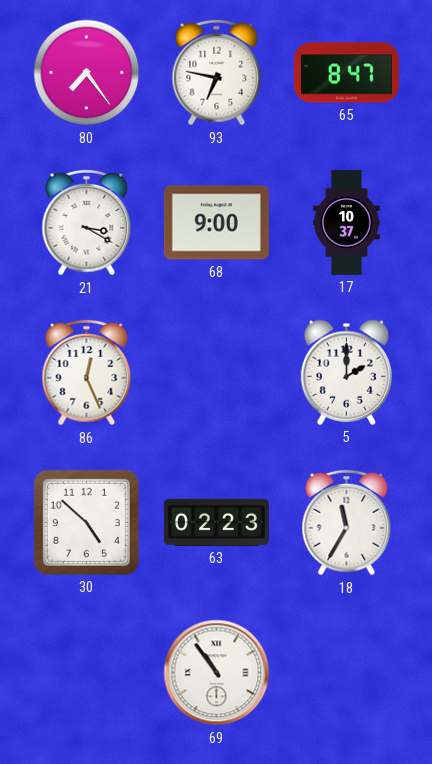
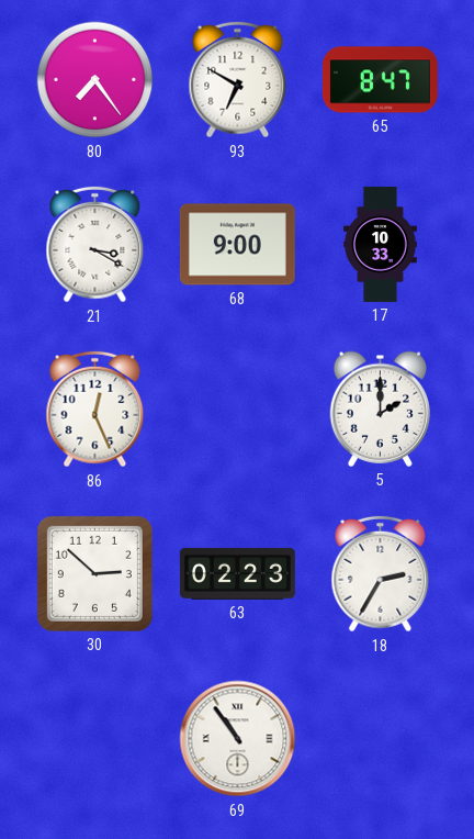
93: 6:47 -> 6:50
17: 10:37 -> 10:33
30: 4:52 -> 2:52
18: 11:35 -> 2:35
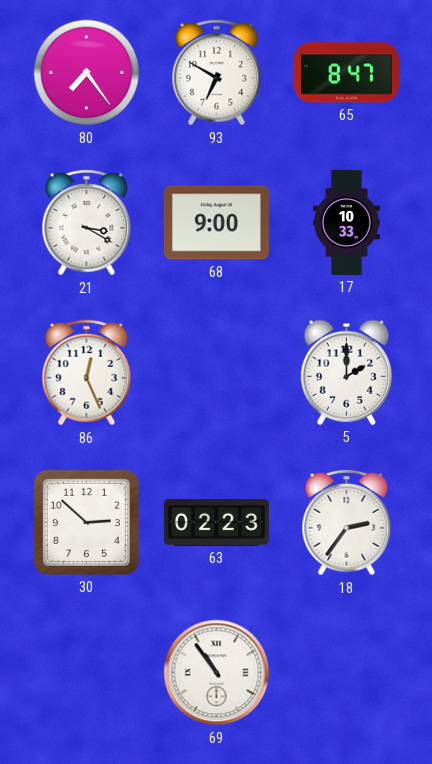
18: 2:35 -> 2:36
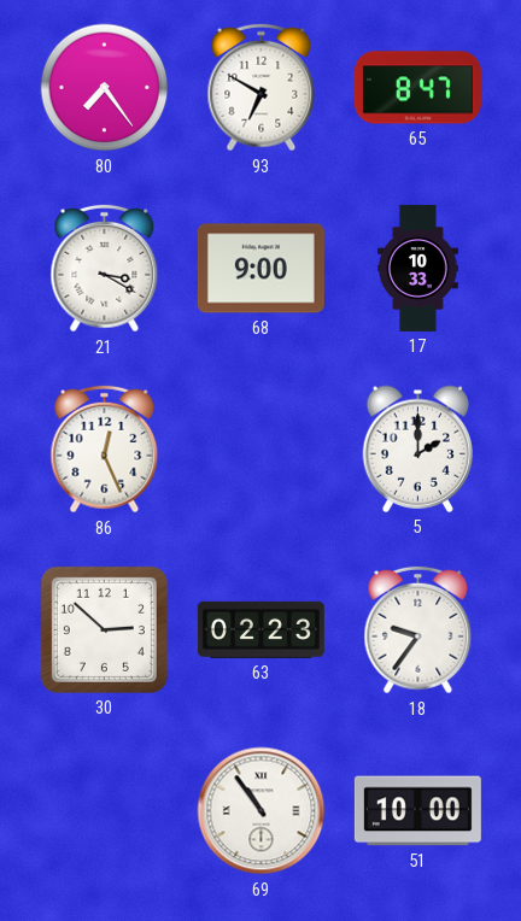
18: 2:36 -> 9:36
51: none -> 10:00
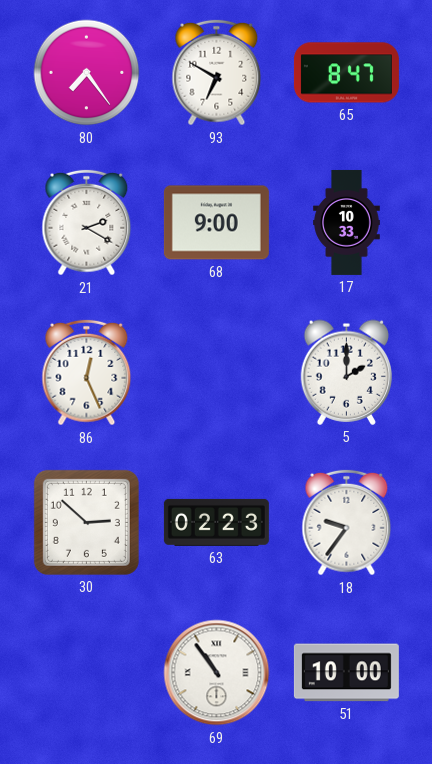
21: 3:20 -> 2:20
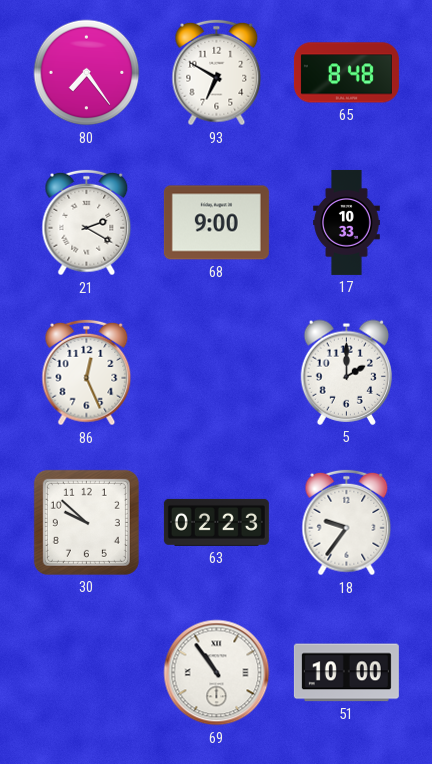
65: 8:47 -> 8:48
30: 2:52 -> 9:52
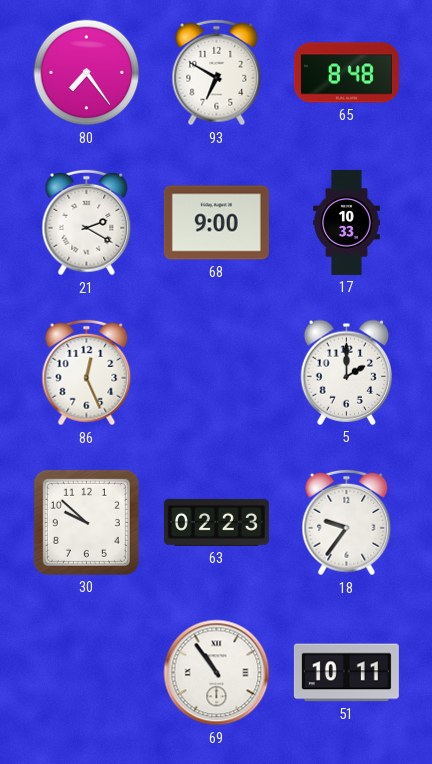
51: 10:00 -> 10:11
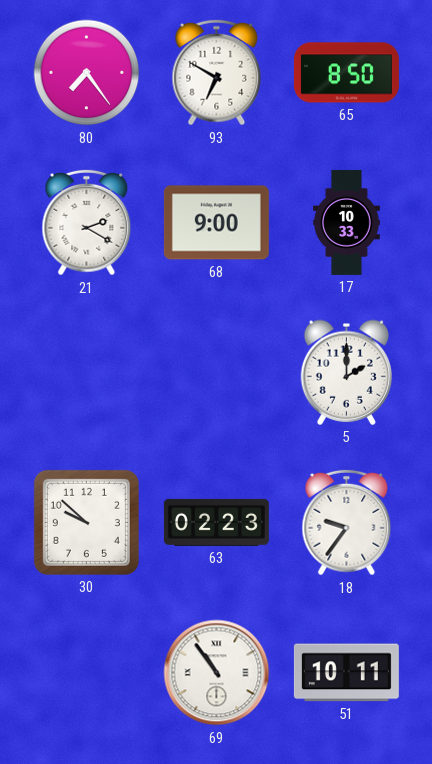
65: 8:48 -> 8:50
86: 12:26 -> none
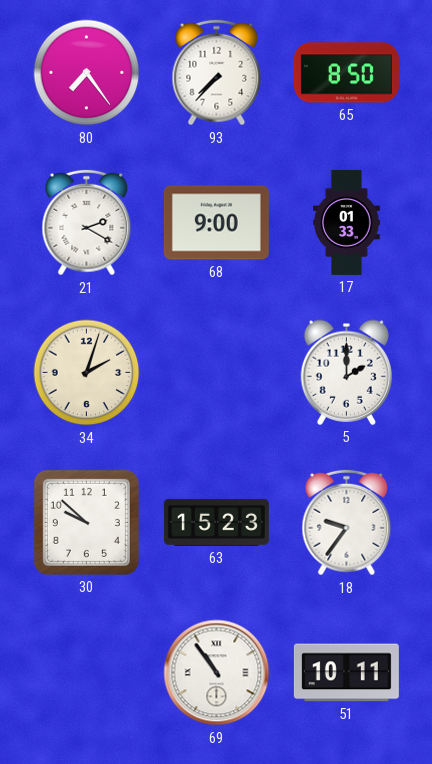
93: 6:50 -> 7:37
17: 10:33 -> 01:33
34: none -> 2:03
63: 02:23 -> 15:23
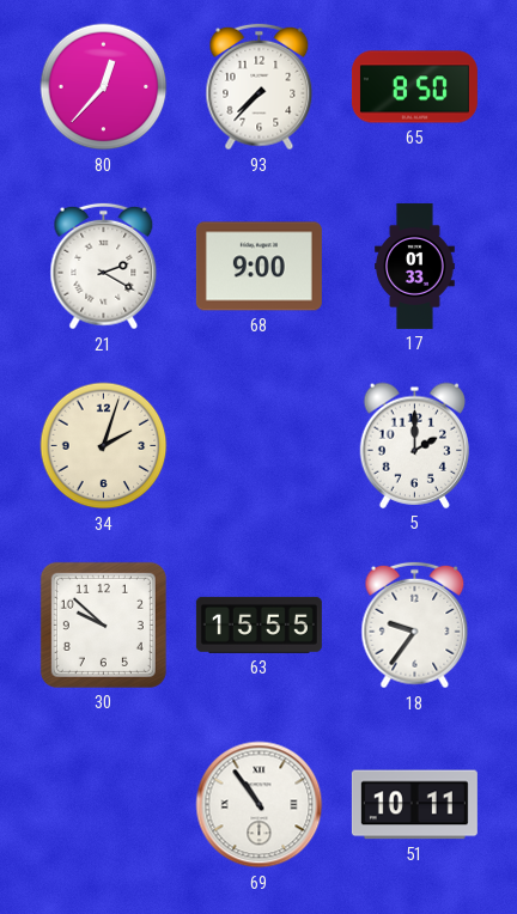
80: 7:24 -> 12:37
63: 15:23 -> 15:55
